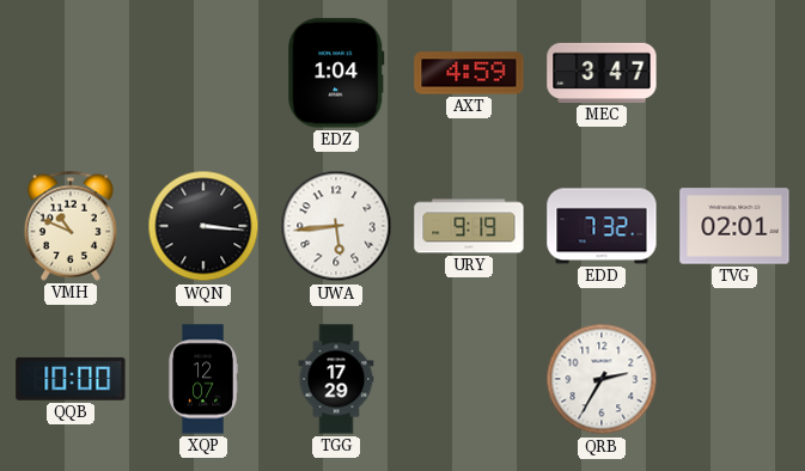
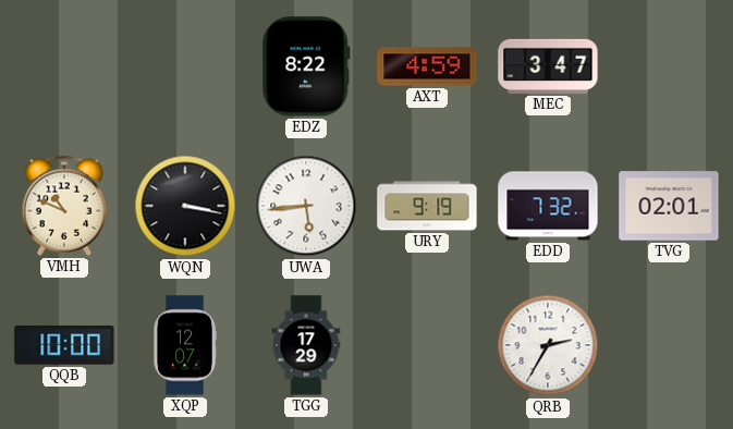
EDZ: 1:04 -> 8:22
WQN: 3:16 -> 3:17
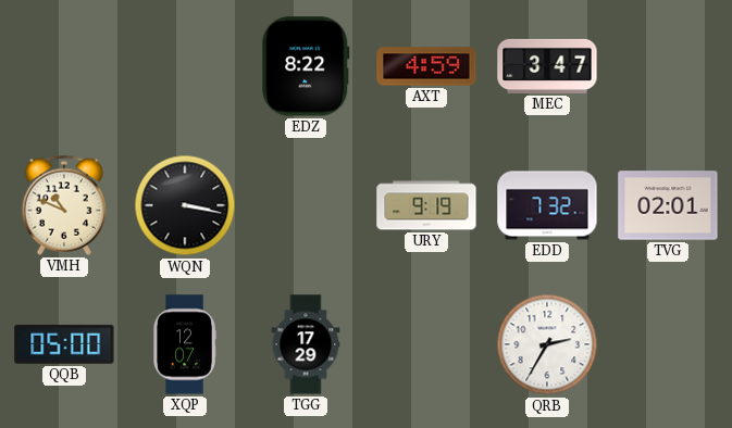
UWA: 5:44 -> none
QQB: 10:00 -> 05:00
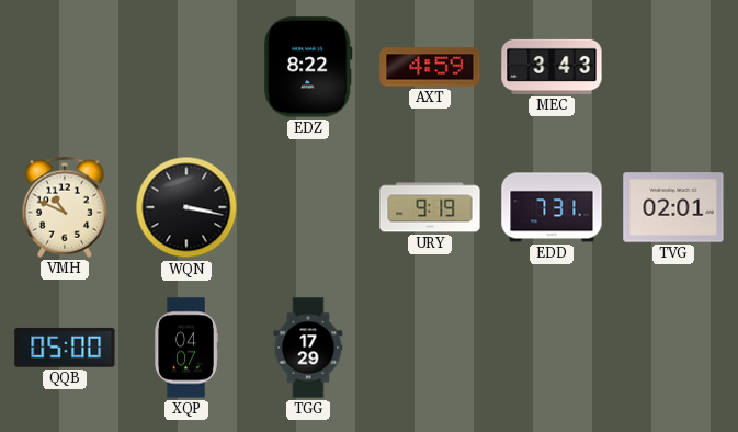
MEC: 3:47 -> 3:43
EDD: 7:32 -> 7:31
XQP: 12:07 -> 04:07
QRB: 2:35 -> none
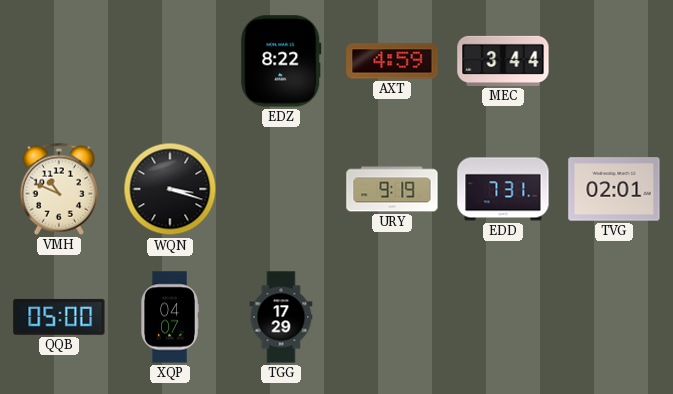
MEC: 3:43 -> 3:44
WQN: 3:17 -> 3:18
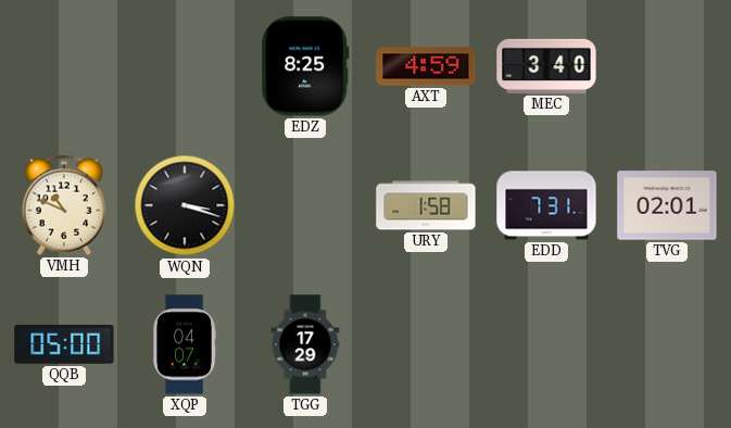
EDZ: 8:22 -> 8:25
MEC: 3:44 -> 3:40
URY: 9:19 -> 1:58
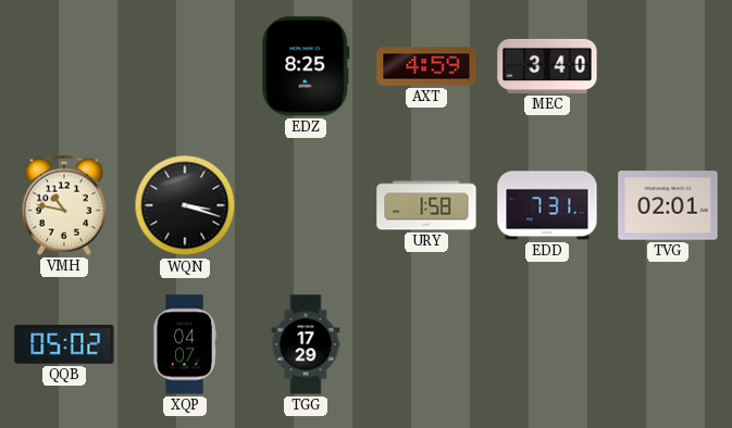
VMH: 10:49 -> 10:47
QQB: 05:00 -> 05:02
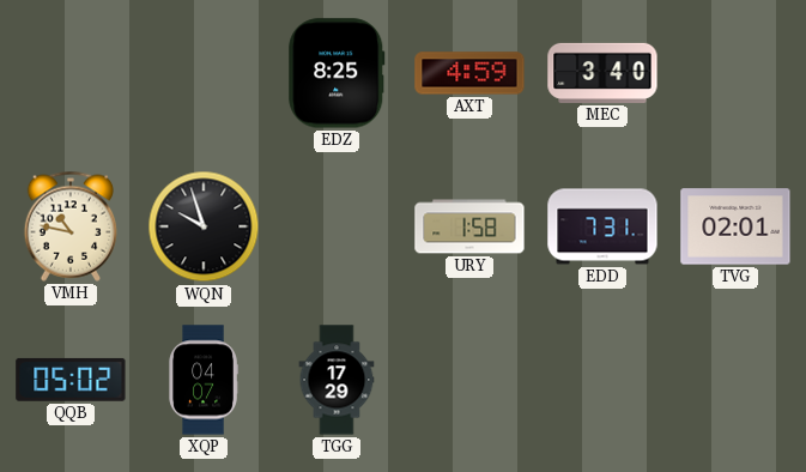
WQN: 3:18 -> 9:57
